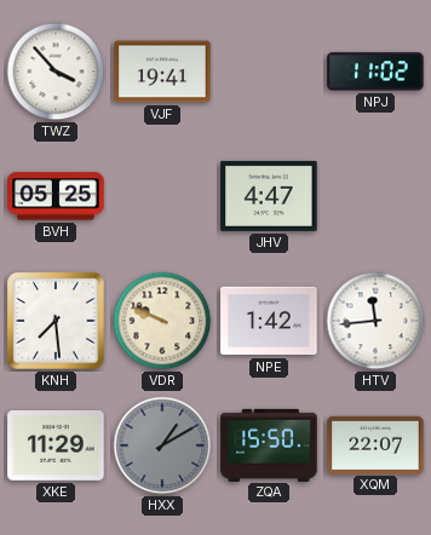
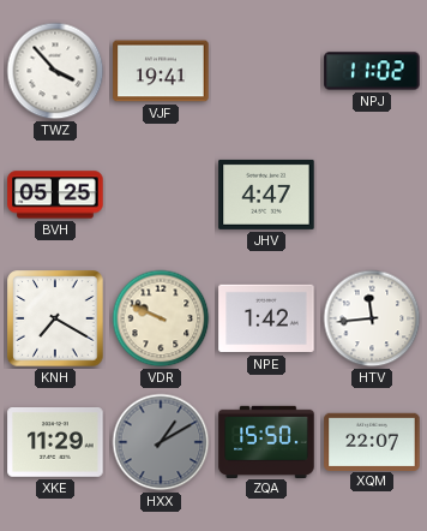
KNH: 7:29 -> 7:20
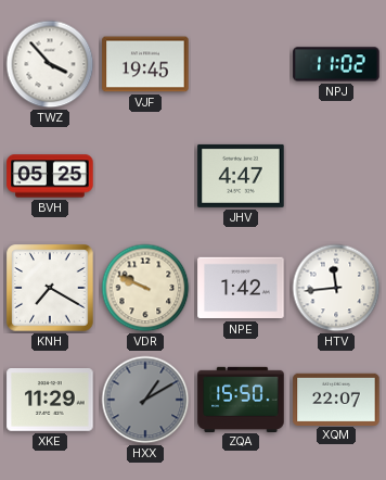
VJF: 19:41 -> 19:45
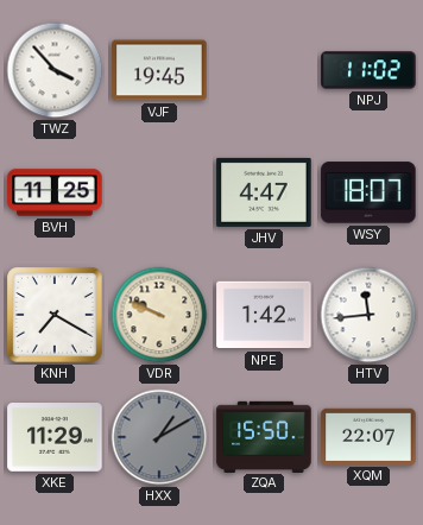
BVH: 05:25 -> 11:25
WSY: none -> 18:07
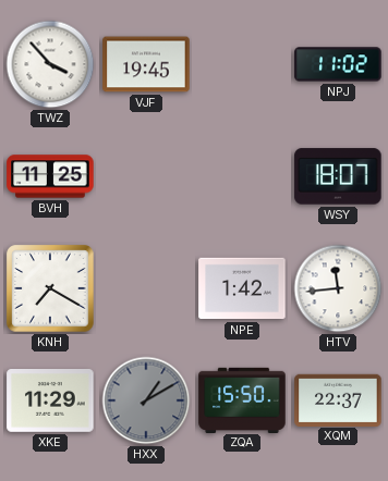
JHV: 4:47 -> none
VDR: 9:49 -> none
XQM: 22:07 -> 22:37
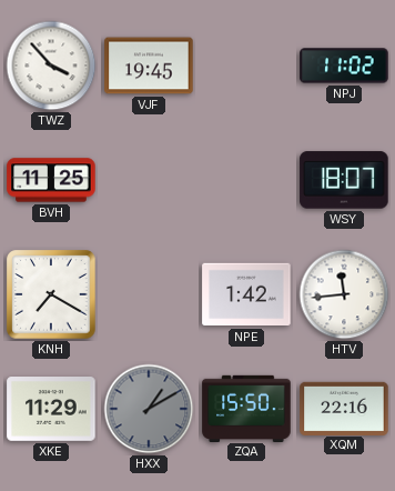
XQM: 22:37 -> 22:16
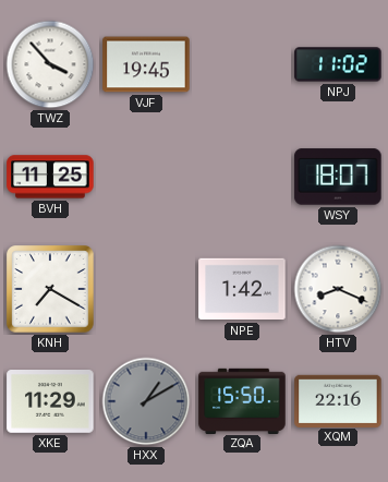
HTV: 11:44 -> 8:19
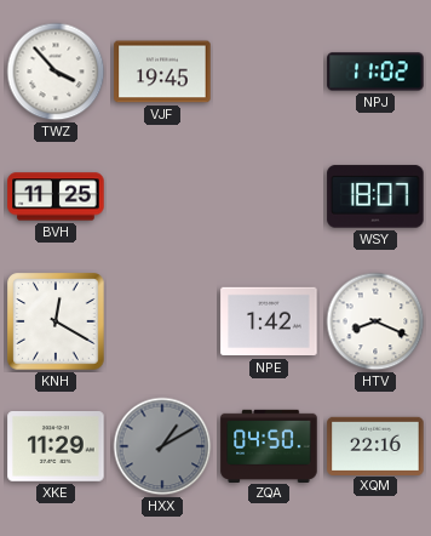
KNH: 7:20 -> 12:20
ZQA: 15:50 -> 04:50
